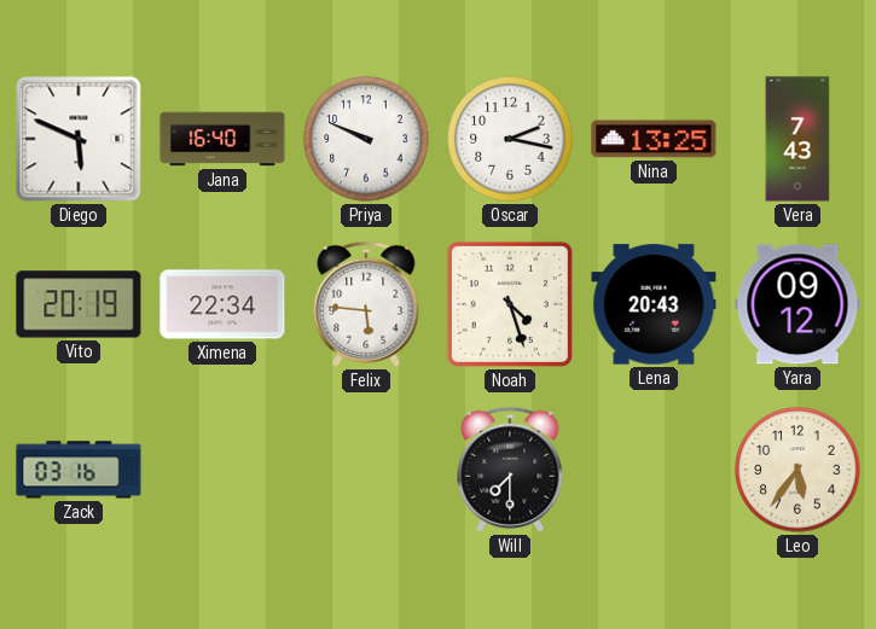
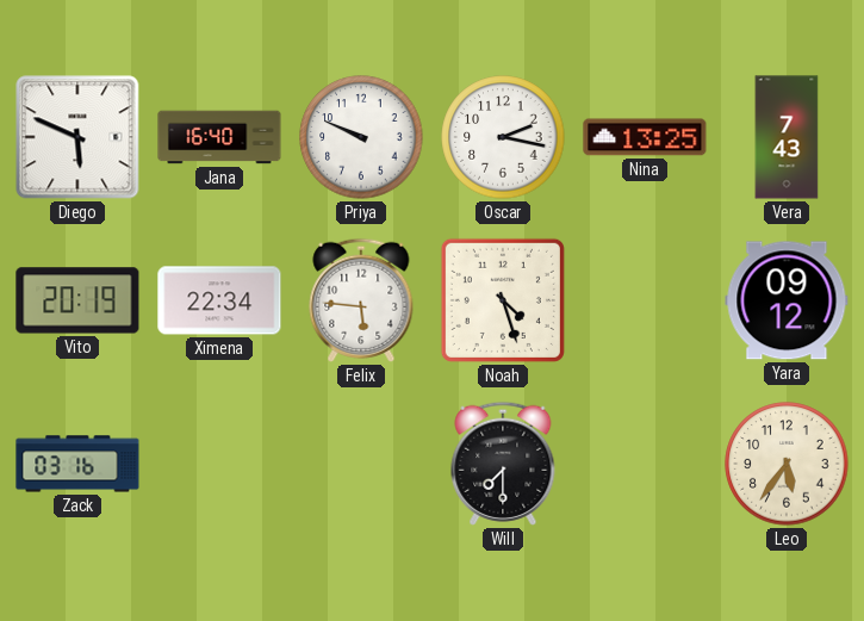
Lena: 20:43 -> none
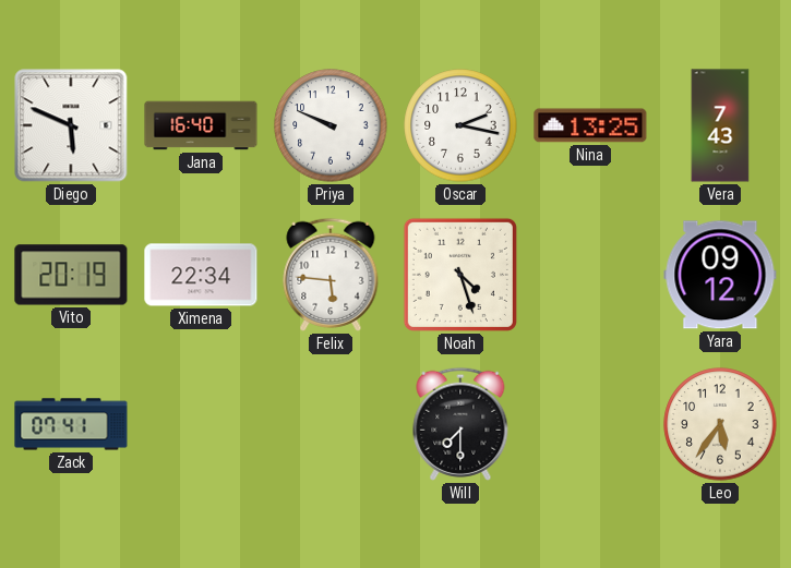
Zack: 03:16 -> 07:41
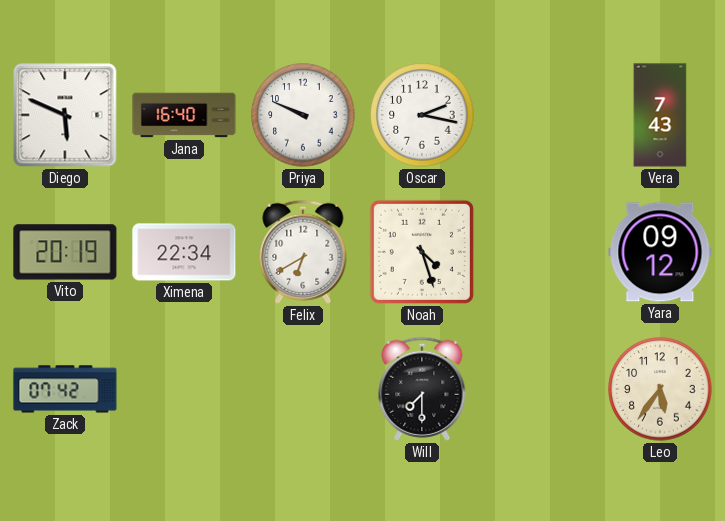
Nina: 13:25 -> none
Felix: 5:46 -> 6:40
Zack: 07:41 -> 07:42
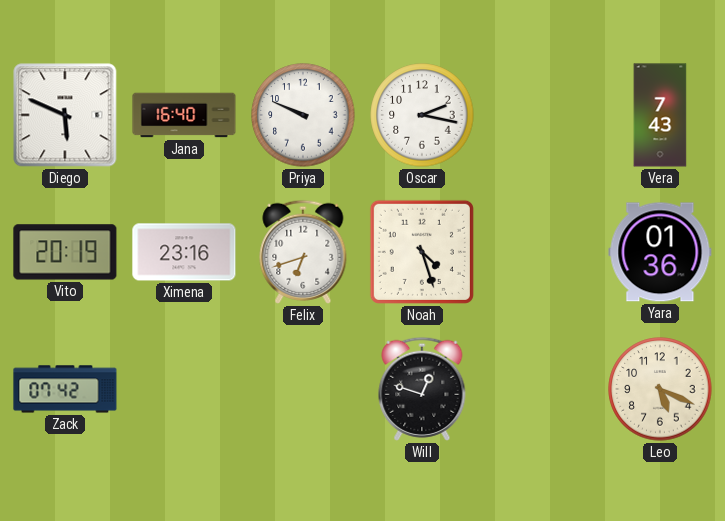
Ximena: 22:34 -> 23:16
Felix: 6:40 -> 6:42
Yara: 09:12 -> 01:36
Will: 7:30 -> 12:48
Leo: 5:36 -> 5:19
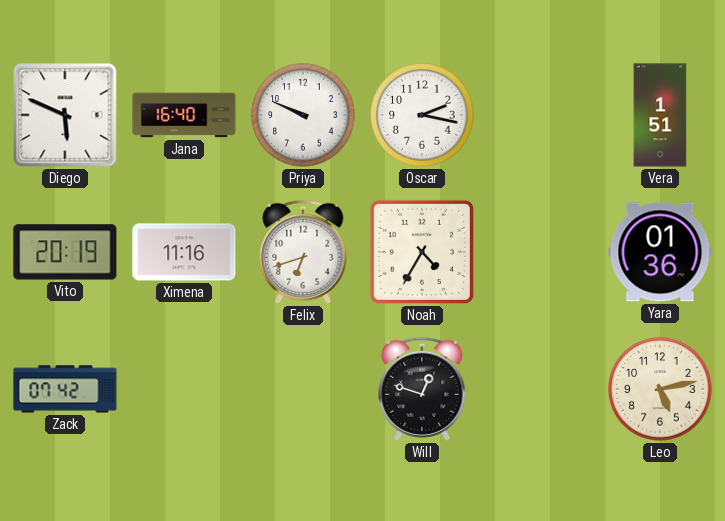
Vera: 7:43 -> 1:51
Ximena: 23:16 -> 11:16
Noah: 4:27 -> 4:35
Leo: 5:19 -> 5:13
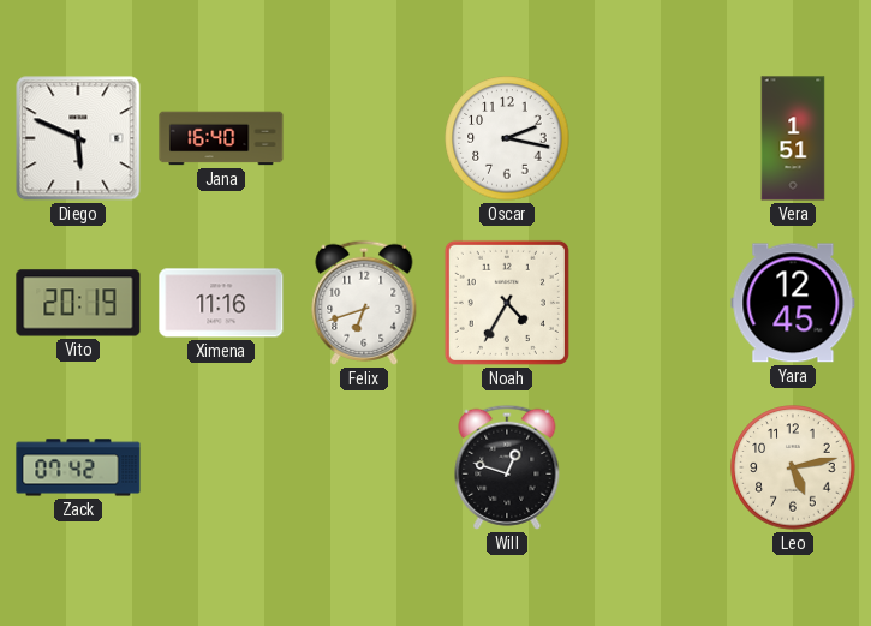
Priya: 9:49 -> none
Yara: 01:36 -> 12:45
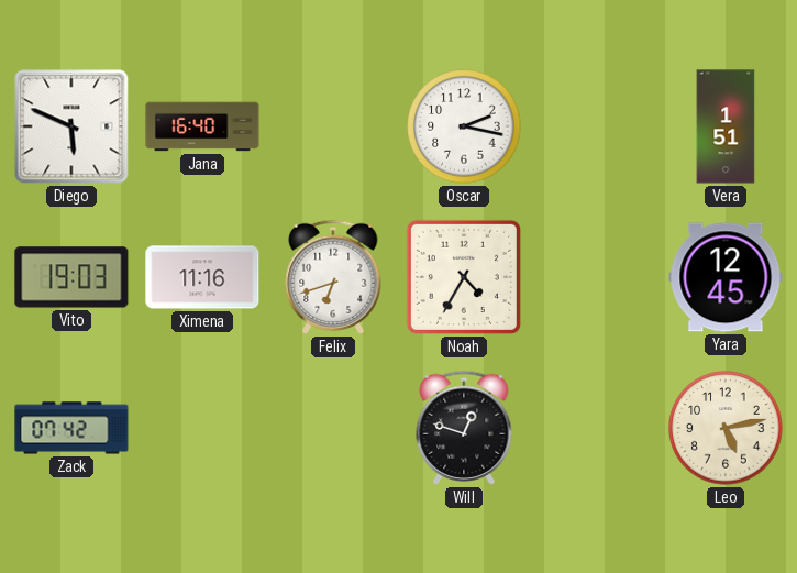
Vito: 20:19 -> 19:03
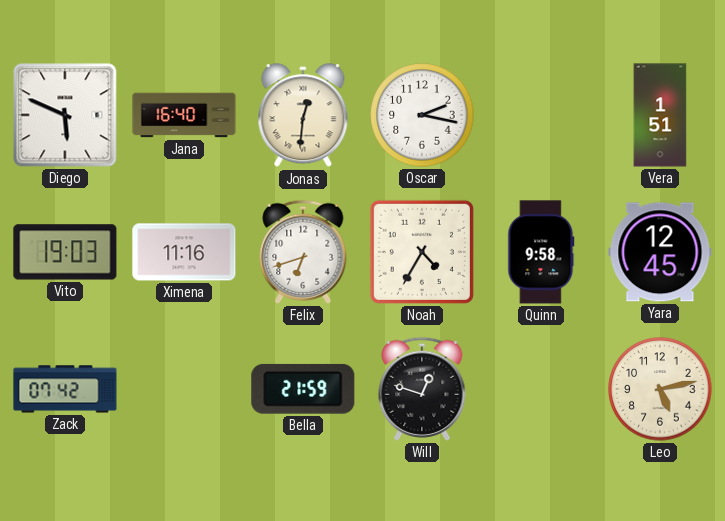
Jonas: none -> 12:31
Quinn: none -> 9:58
Bella: none -> 21:59
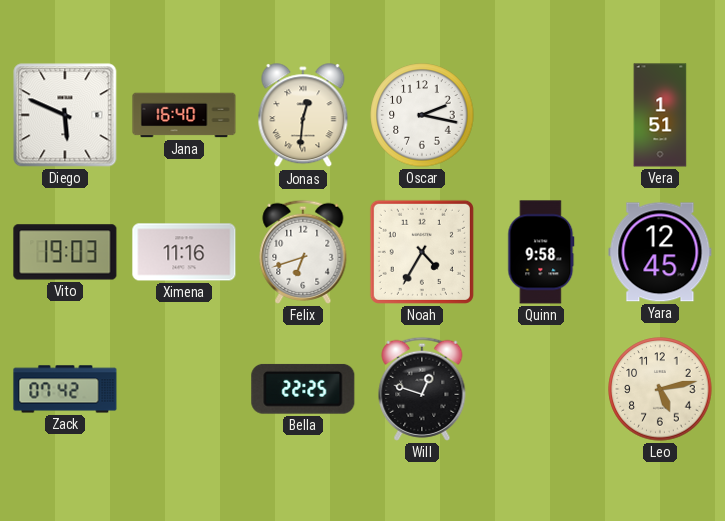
Bella: 21:59 -> 22:25
